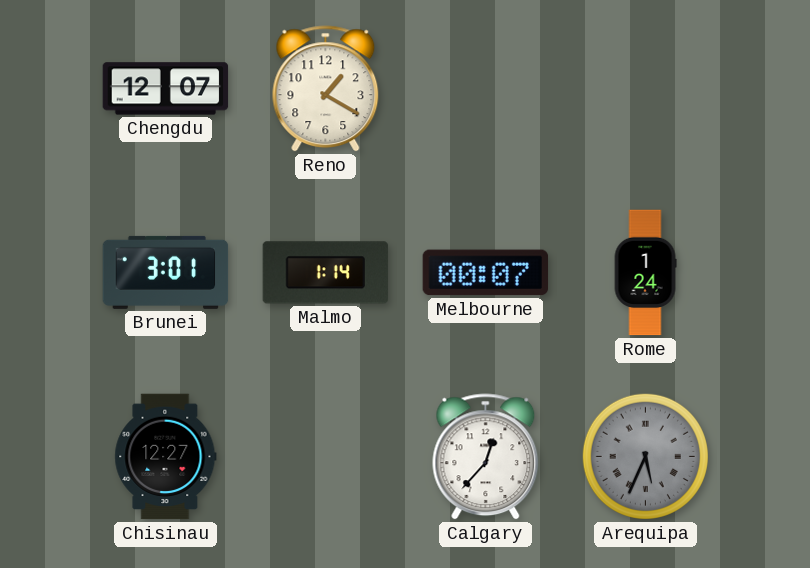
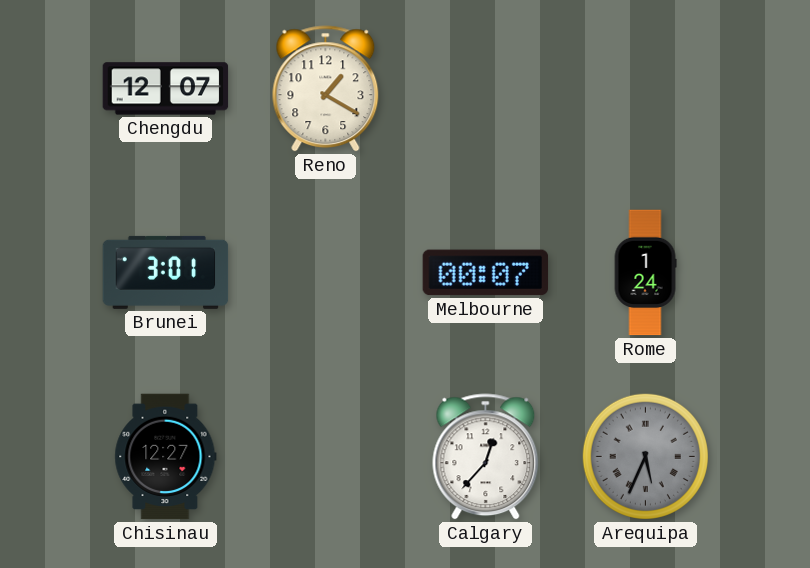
Malmo: 1:14 -> none
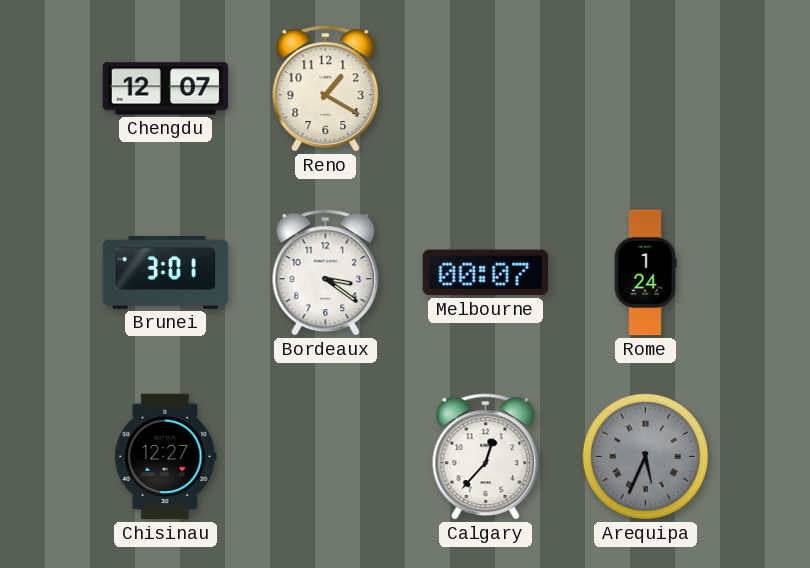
Bordeaux: none -> 3:21
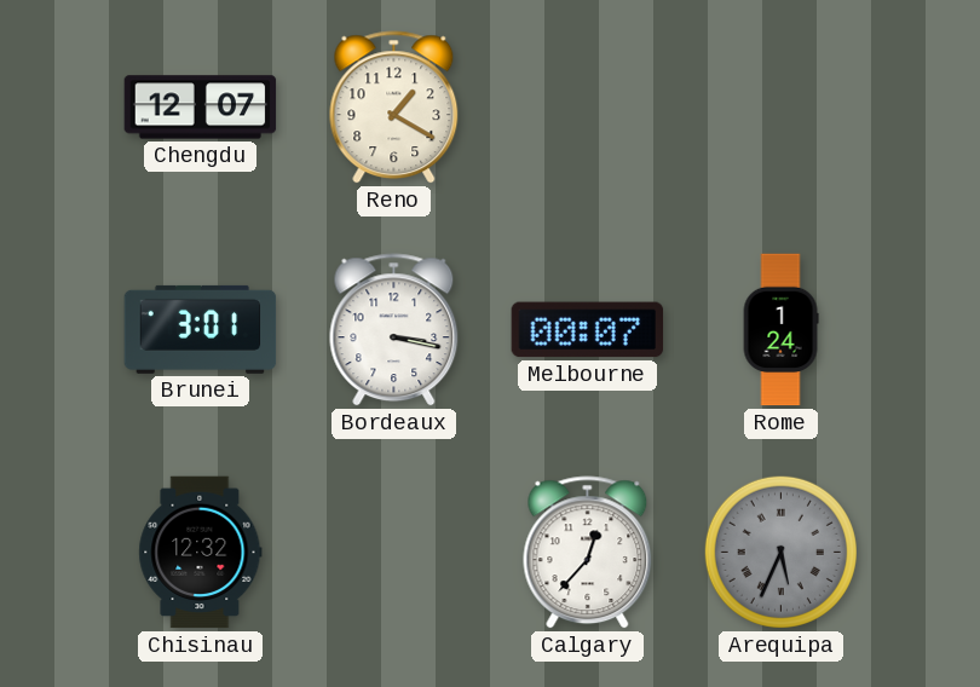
Bordeaux: 3:21 -> 3:17
Chisinau: 12:27 -> 12:32
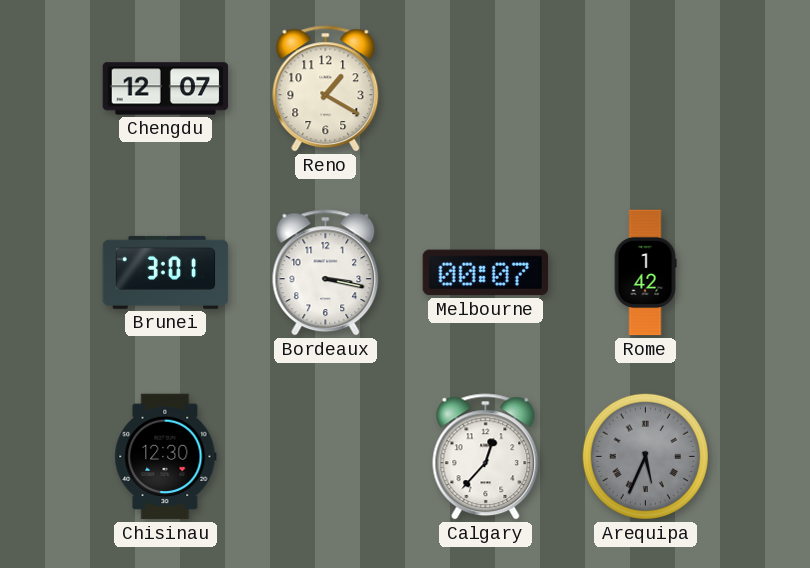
Rome: 1:24 -> 1:42
Chisinau: 12:32 -> 12:30
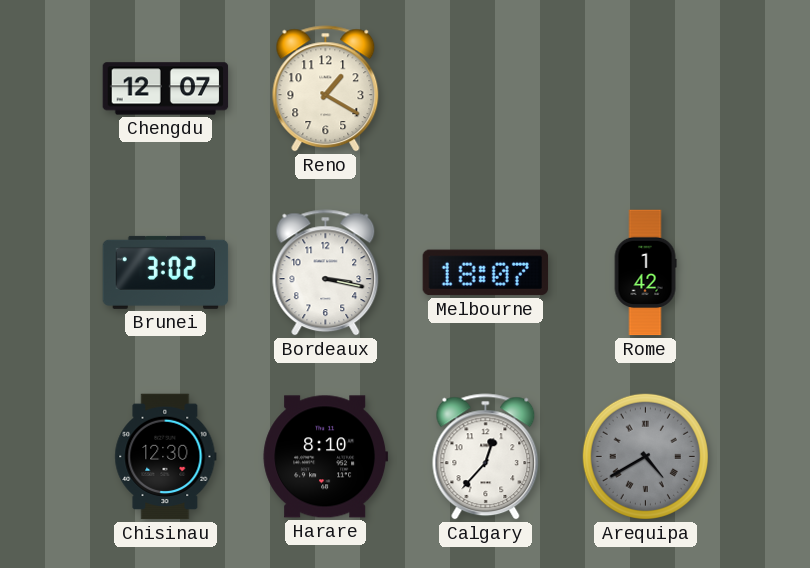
Brunei: 3:01 -> 3:02
Melbourne: 00:07 -> 18:07
Harare: none -> 8:10
Arequipa: 5:34 -> 4:40
